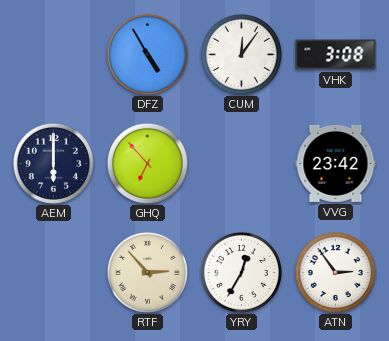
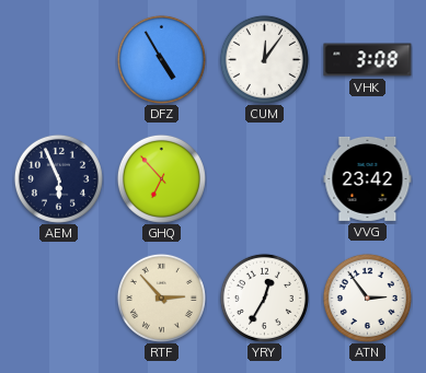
AEM: 6:00 -> 5:56
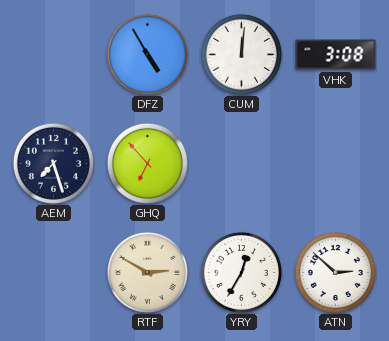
CUM: 12:06 -> 12:01
AEM: 5:56 -> 7:27
VVG: 23:42 -> none
RTF: 2:53 -> 2:50
ATN: 2:54 -> 2:52
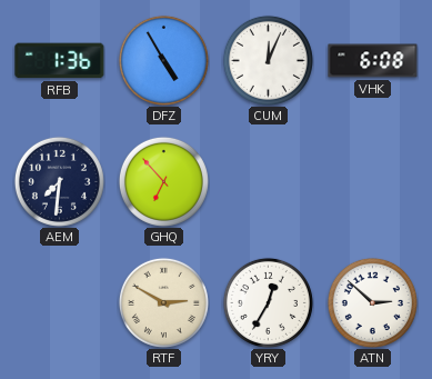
RFB: none -> 1:36
CUM: 12:01 -> 12:04
VHK: 3:08 -> 6:08
AEM: 7:27 -> 7:31
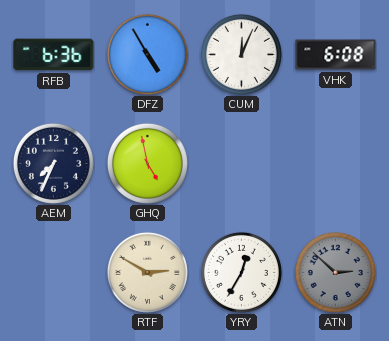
RFB: 1:36 -> 6:36
AEM: 7:31 -> 7:34
GHQ: 6:53 -> 4:58
ATN dial: white -> grey
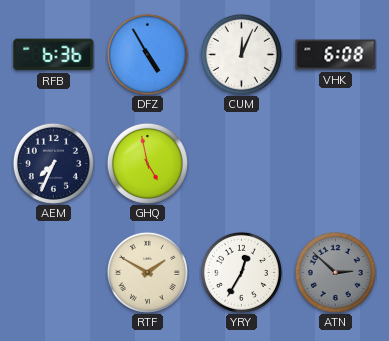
RTF: 2:50 -> 1:50
